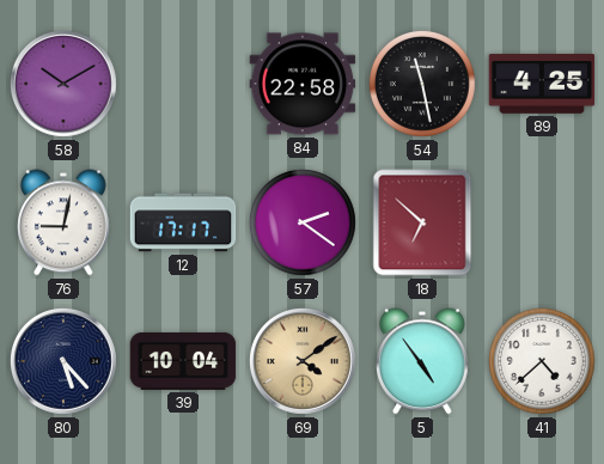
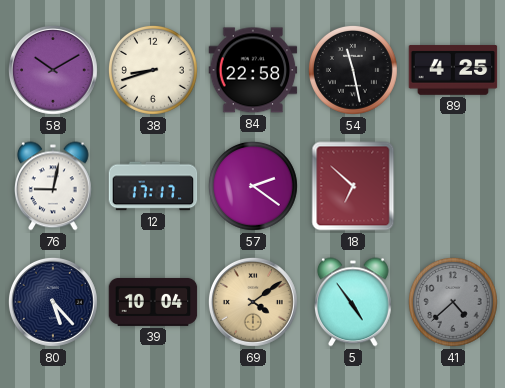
38: none -> 8:42
41 dial: white -> grey
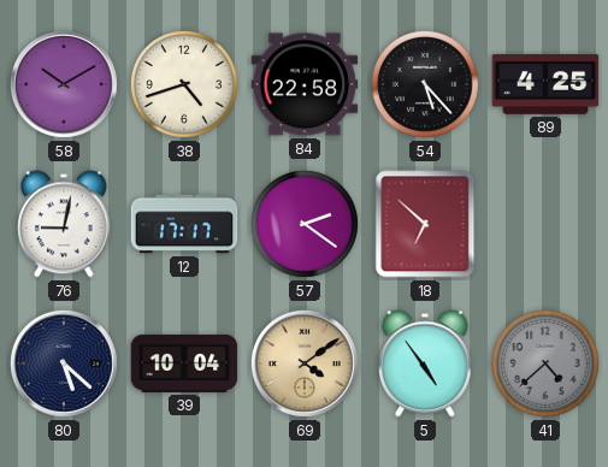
38: 8:42 -> 4:42
54: 11:28 -> 5:23
80: 5:23 -> 5:22
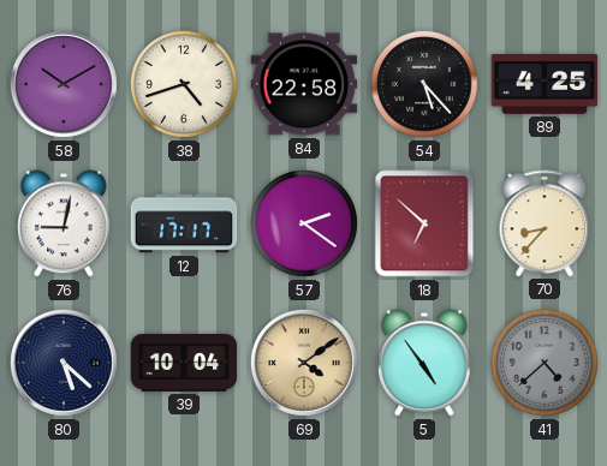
70: none -> 8:37
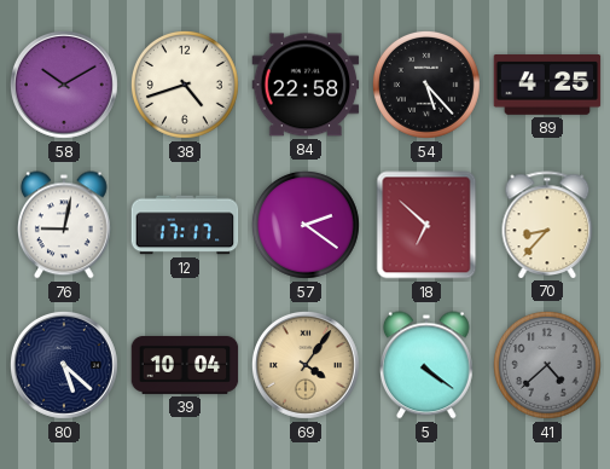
69: 4:09 -> 4:06
5: 4:54 -> 4:21
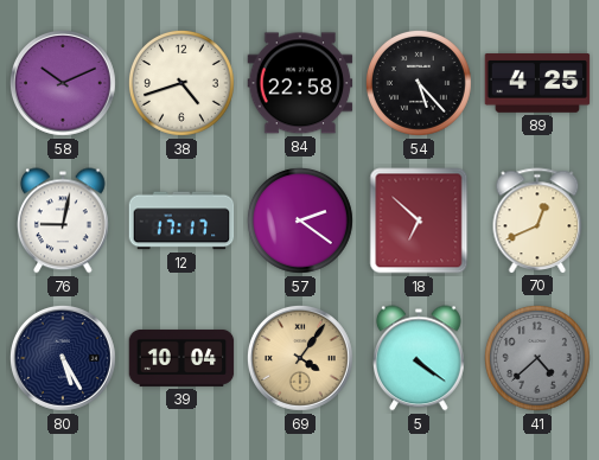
58: 10:10 -> 10:11
70: 8:37 -> 12:41
80: 5:22 -> 5:25
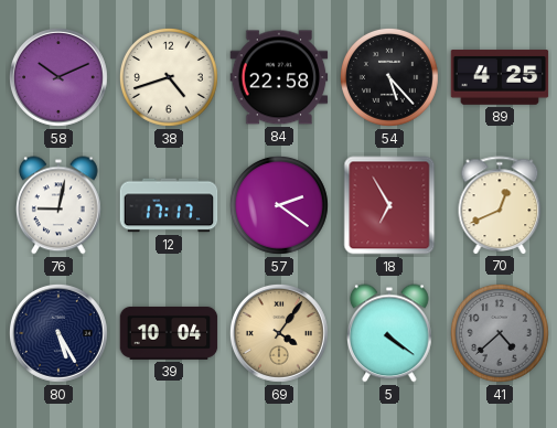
18: 6:52 -> 6:55
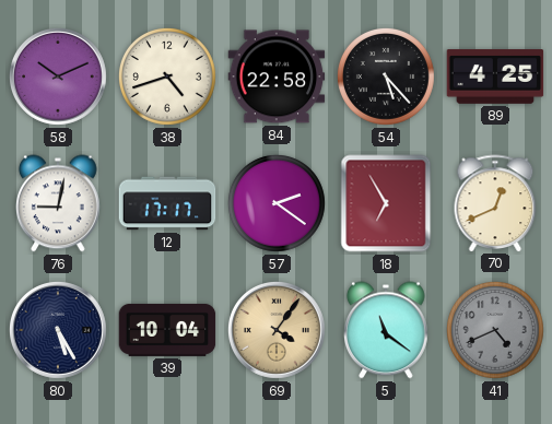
5: 4:21 -> 11:21
41: 4:38 -> 4:41
